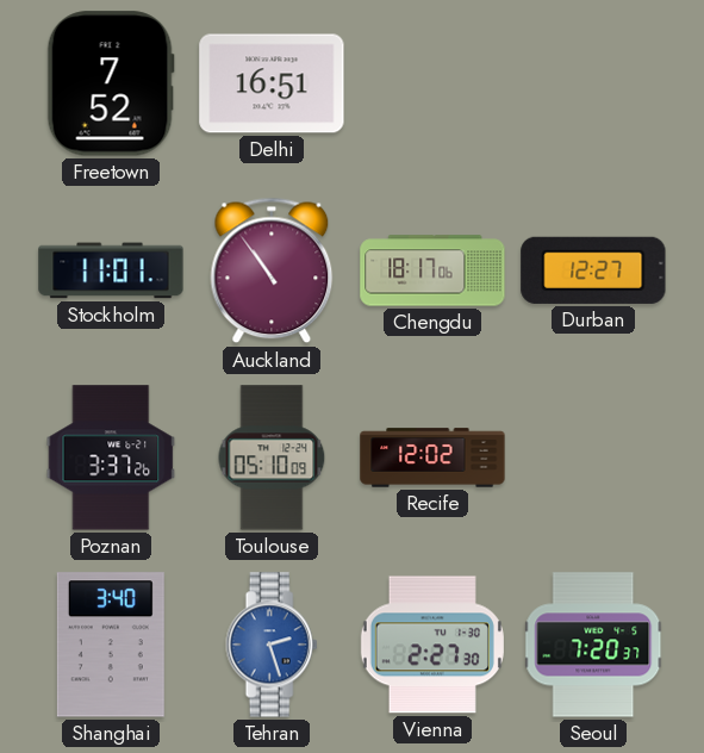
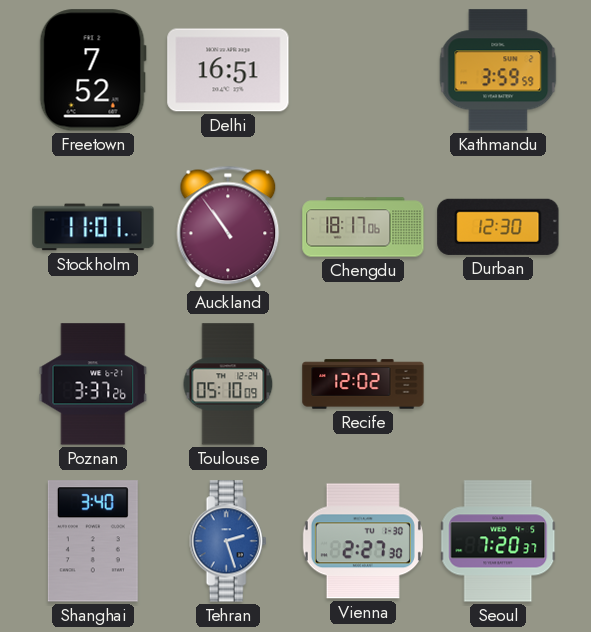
Kathmandu: none -> 3:59
Durban: 12:27 -> 12:30
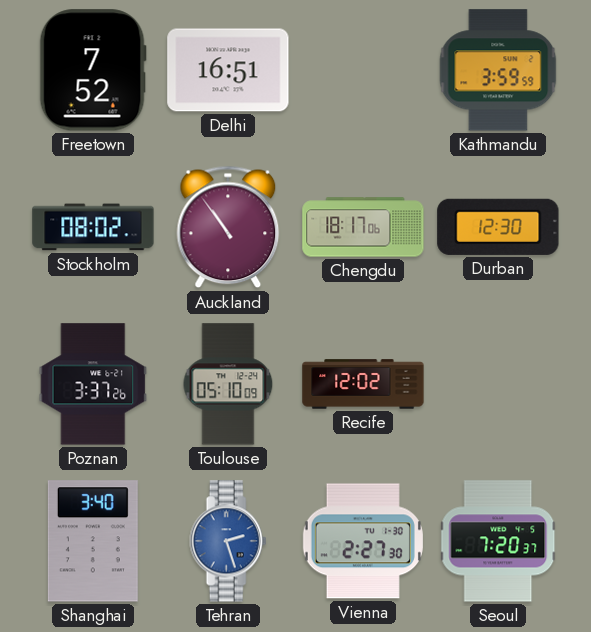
Stockholm: 11:01 -> 08:02
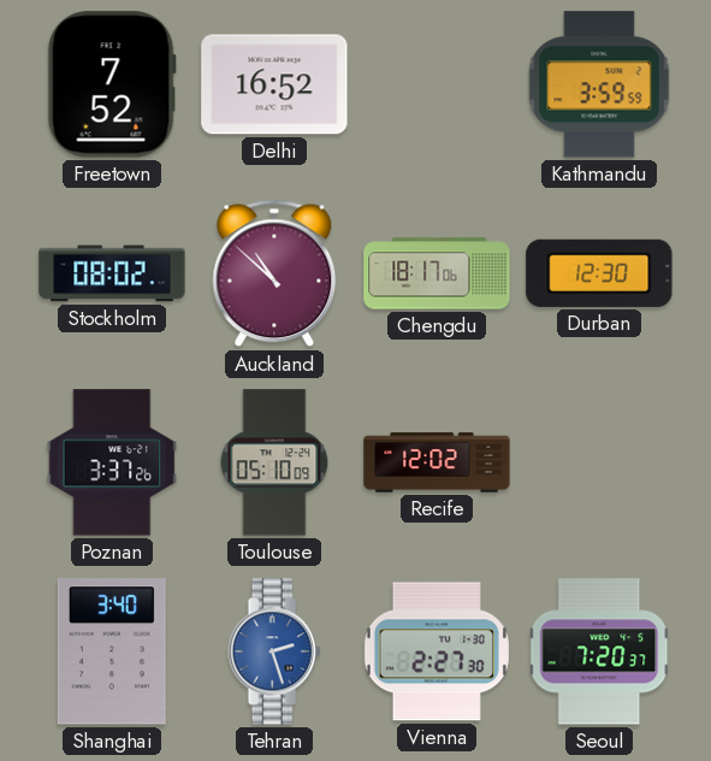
Delhi: 16:51 -> 16:52
Auckland: 10:54 -> 10:52
